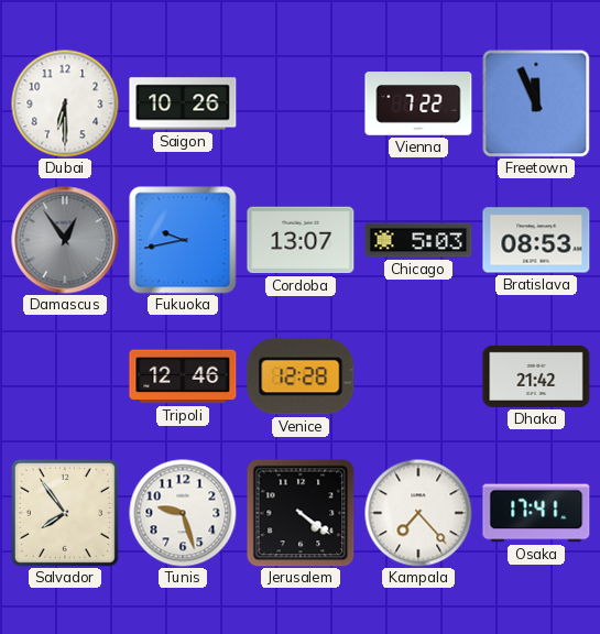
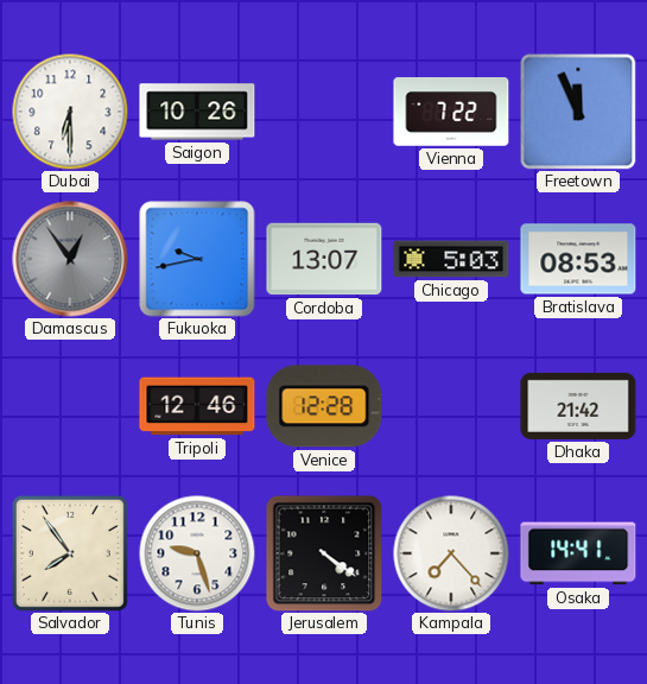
Osaka: 17:41 -> 14:41
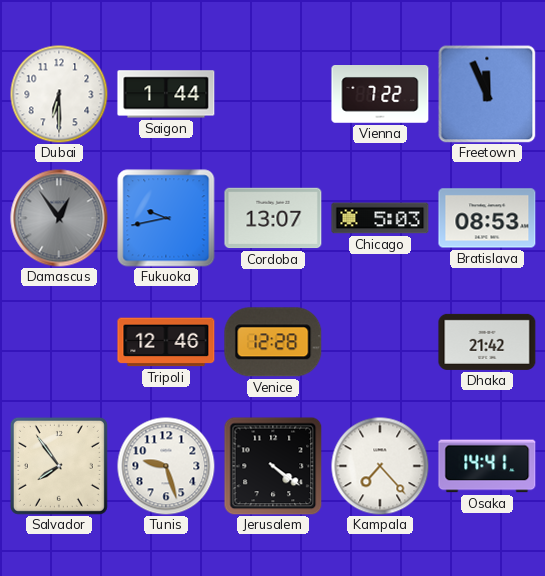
Saigon: 10:26 -> 1:44
